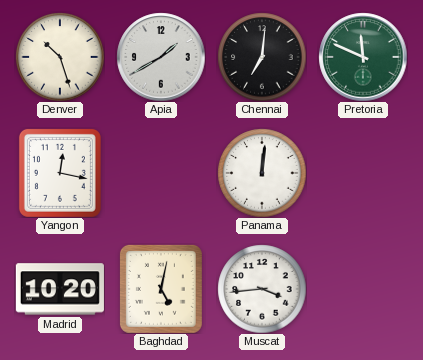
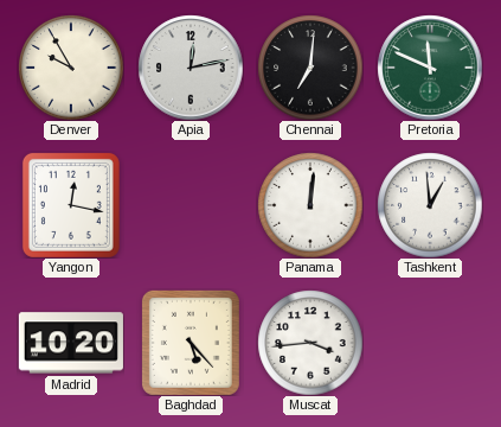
Denver: 10:27 -> 9:55
Apia: 1:40 -> 12:13
Tashkent: none -> 12:59
Baghdad: 5:02 -> 5:23
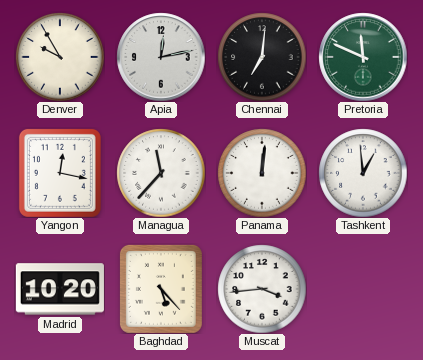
Managua: none -> 11:37
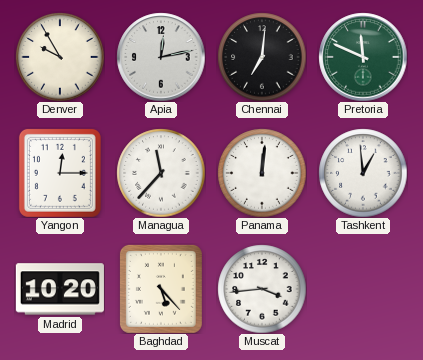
Yangon: 12:17 -> 12:15
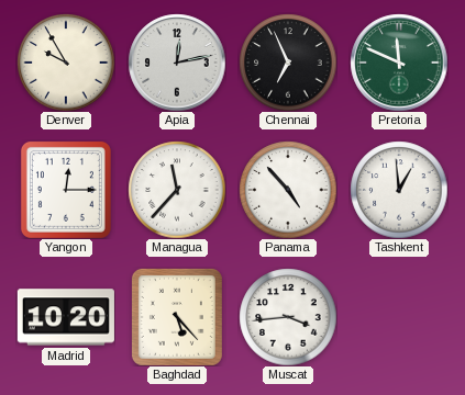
Chennai: 7:01 -> 6:56
Panama: 12:01 -> 4:53
